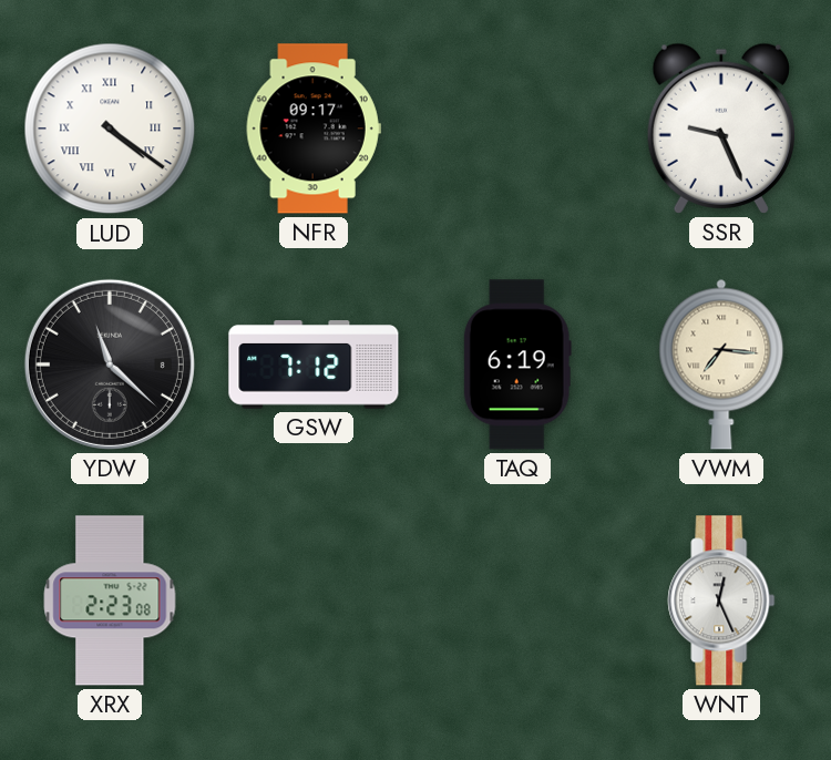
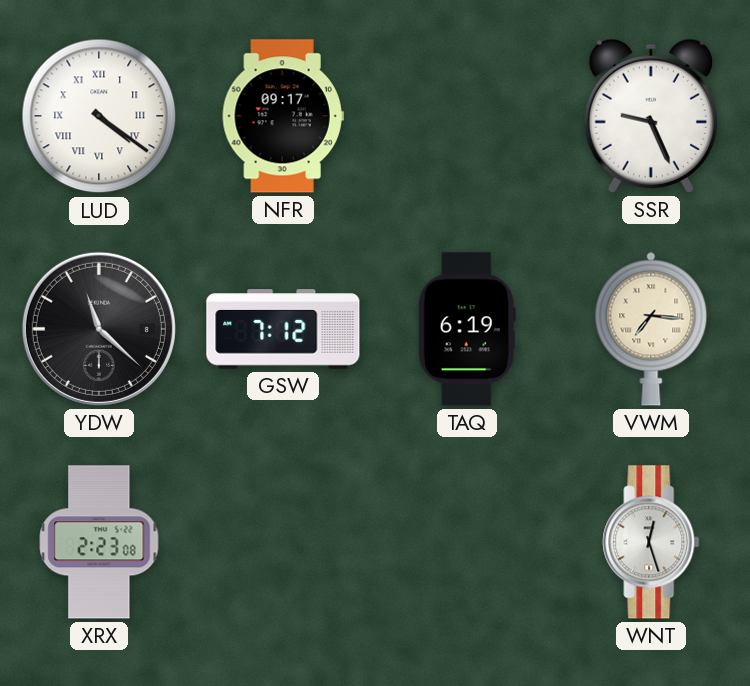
WNT: 12:26 -> 12:27
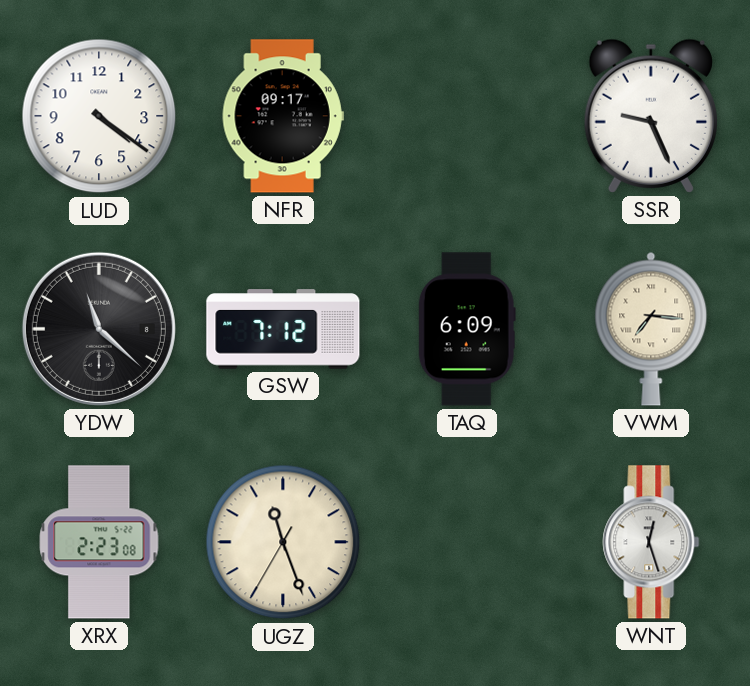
LUD numerals: Roman -> Arabic
TAQ: 6:19 -> 6:09
UGZ: none -> 11:26
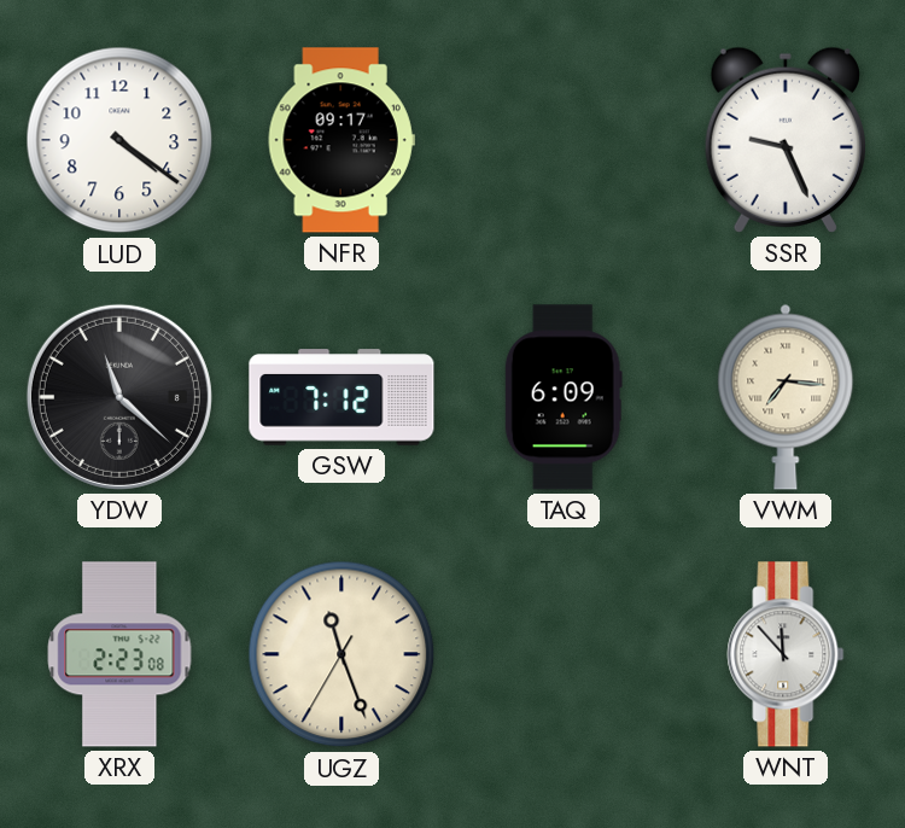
WNT: 12:27 -> 11:53
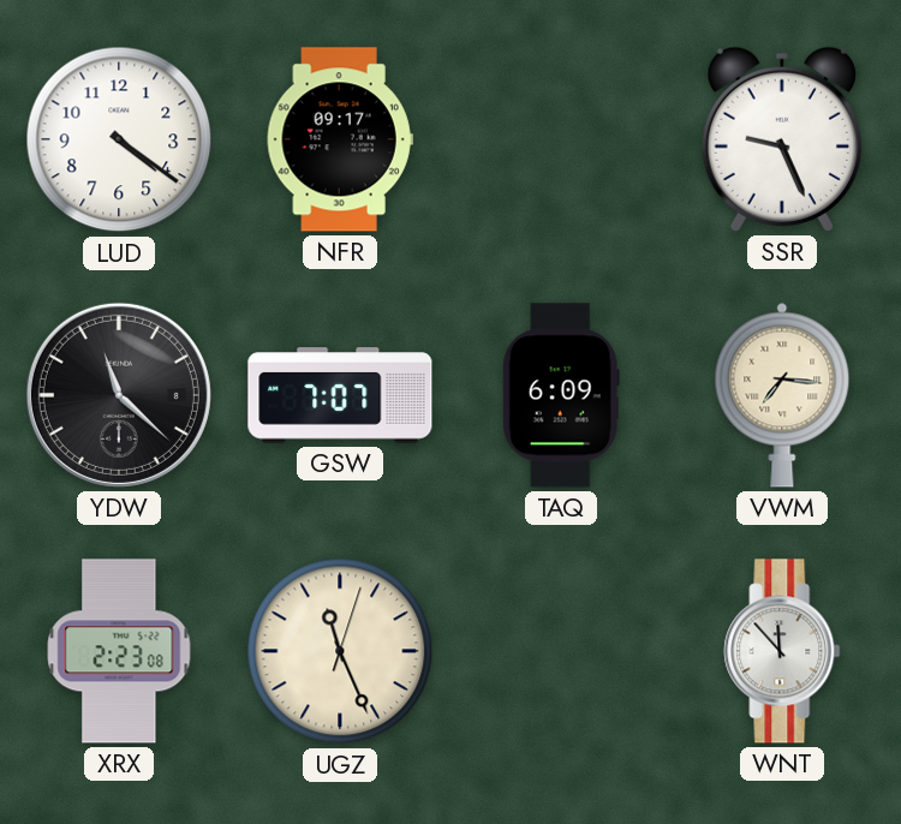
GSW: 7:12 -> 7:07
UGZ: 11:26:35 -> 11:26:03
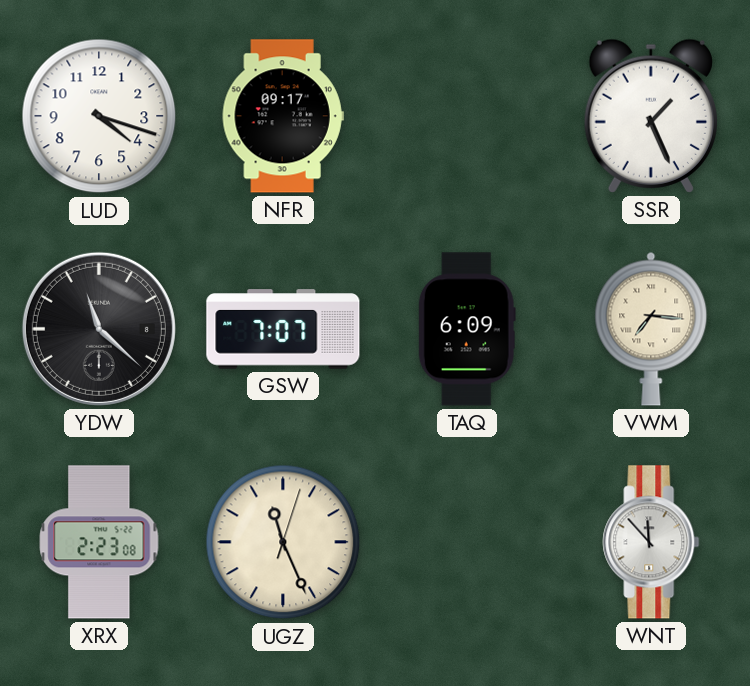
LUD: 4:21 -> 4:18
SSR: 9:26 -> 1:26
